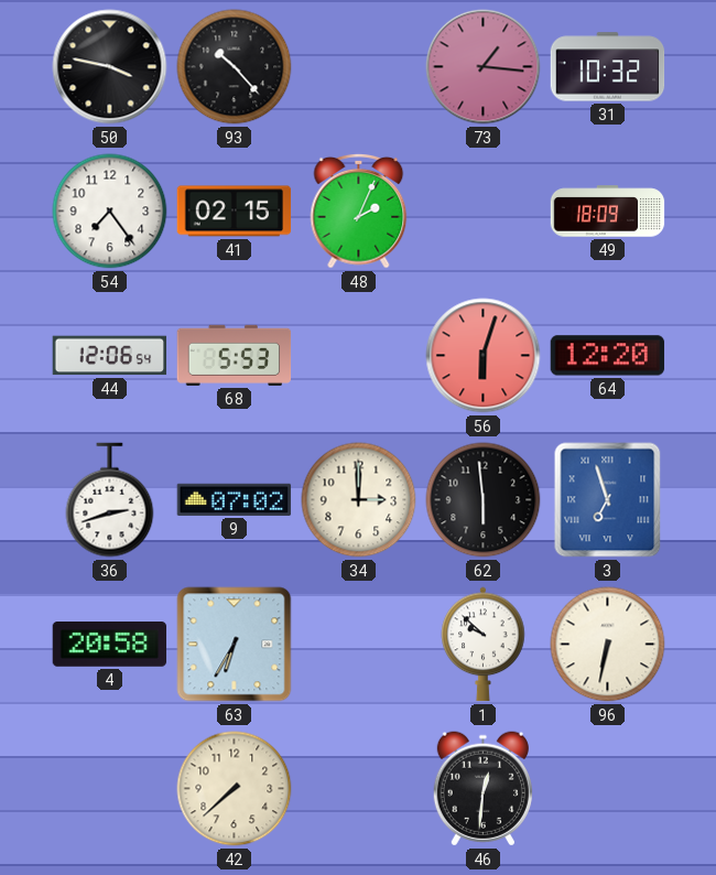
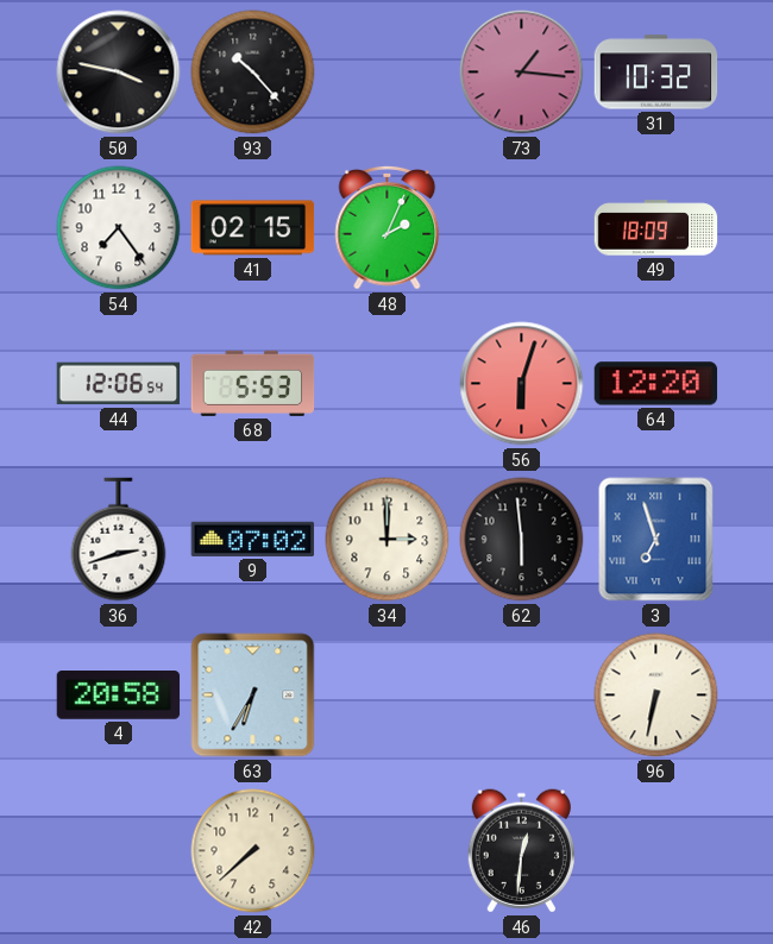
1: 9:52 -> none
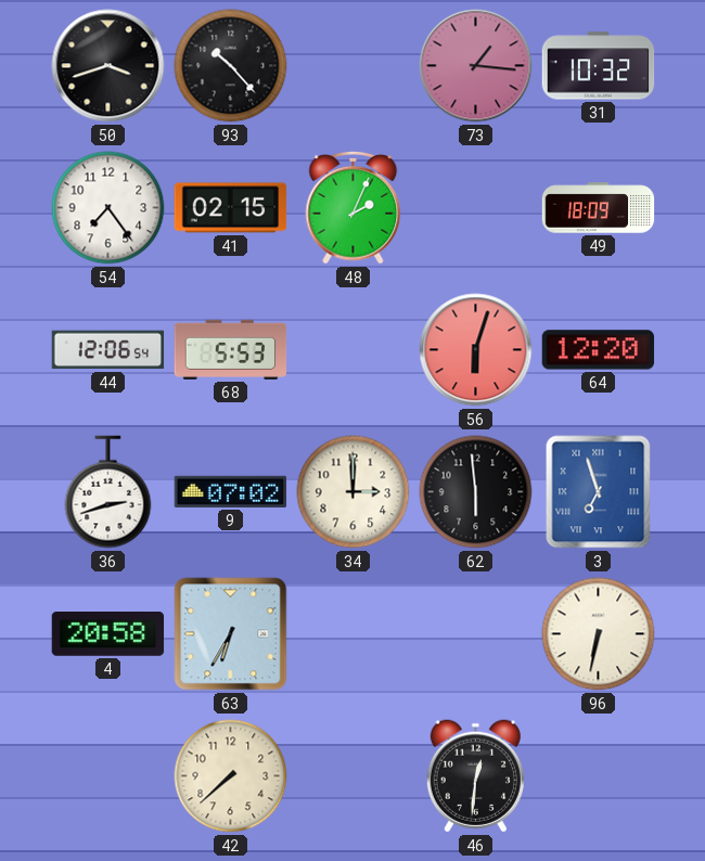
50: 3:47 -> 3:42
